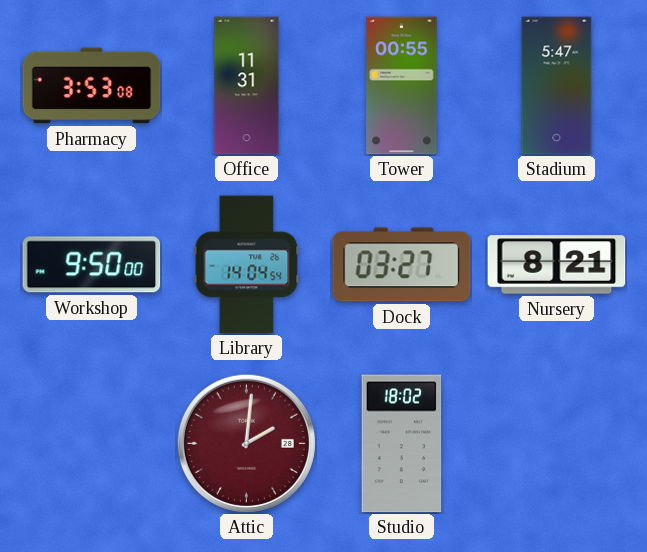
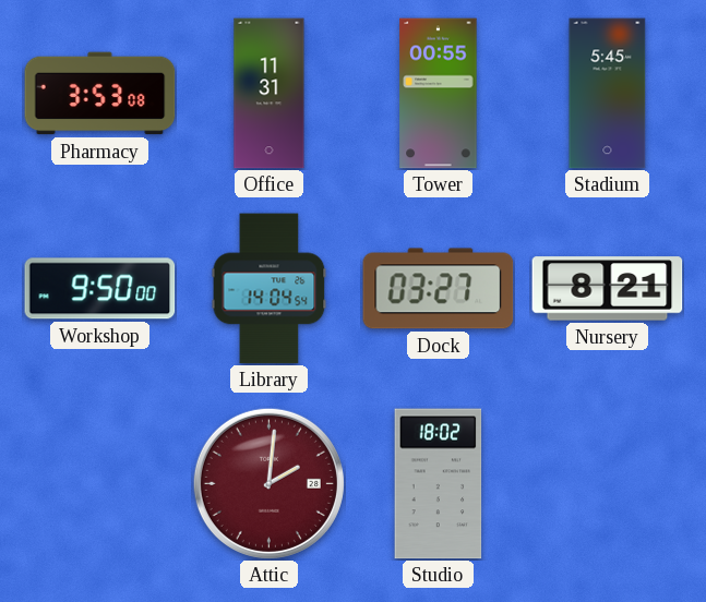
Stadium: 5:47 -> 5:45
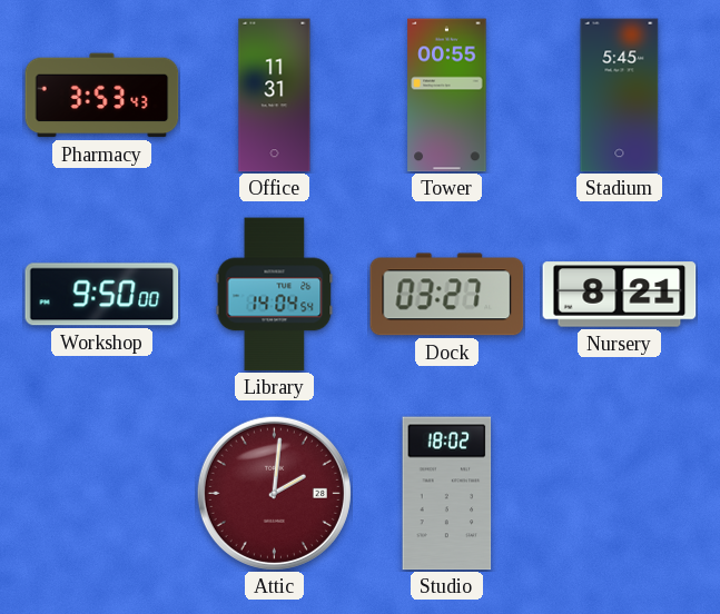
Pharmacy: 3:53:08 -> 3:53:43
